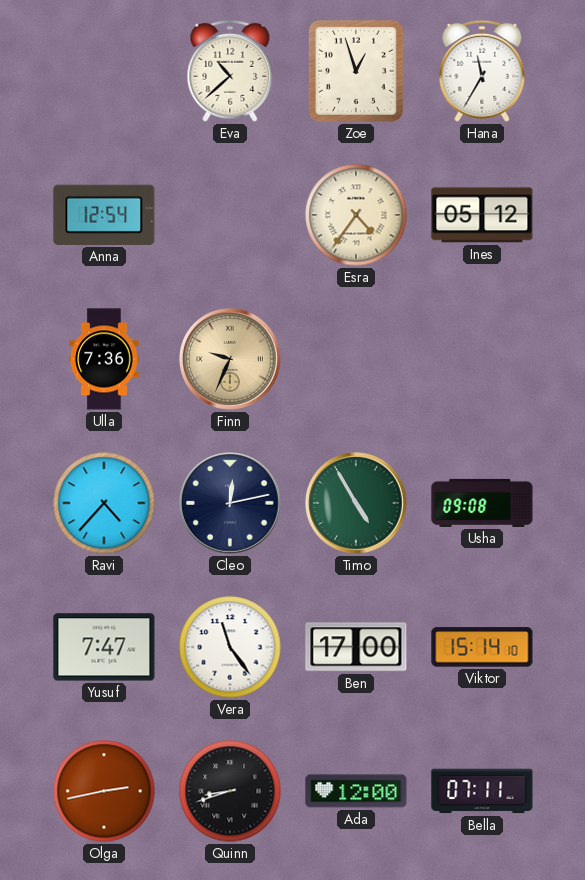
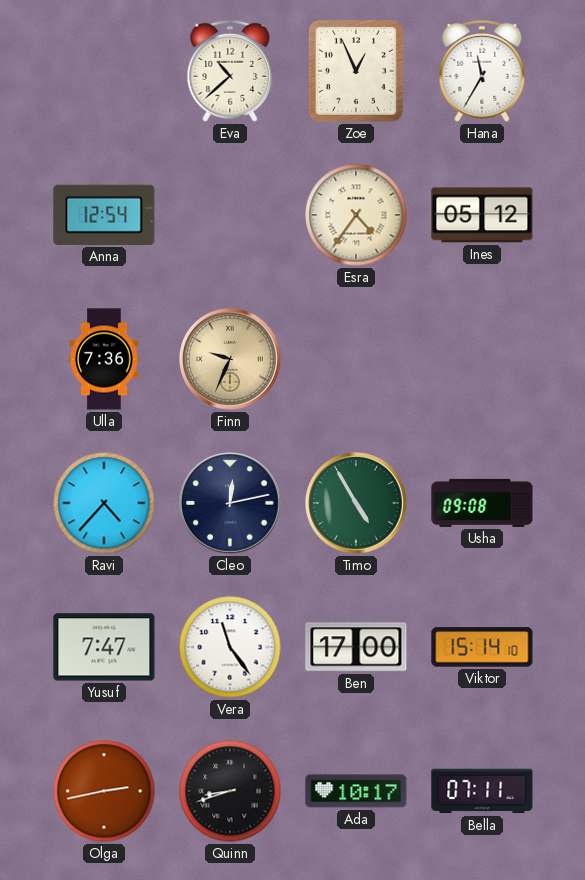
Zoe: 12:57 -> 12:56
Ada: 12:00 -> 10:17
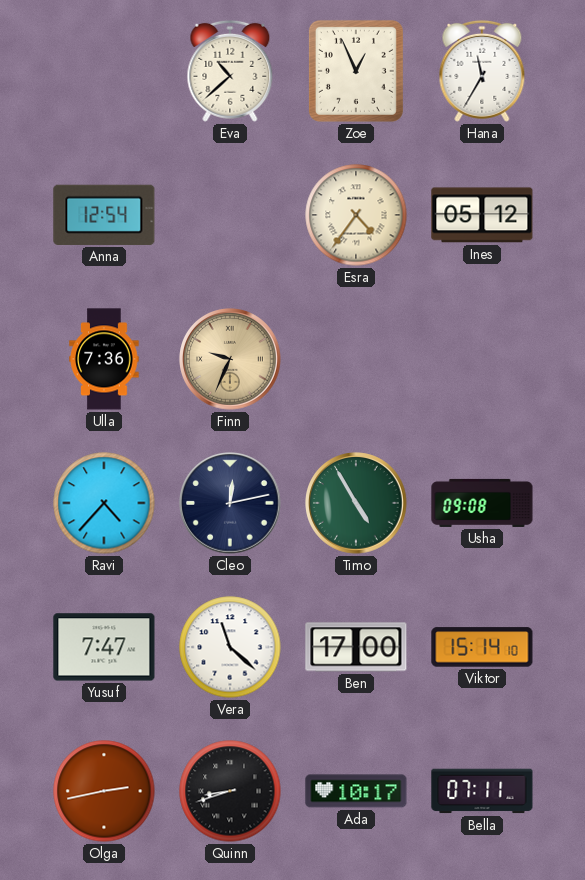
Vera: 11:24 -> 11:22
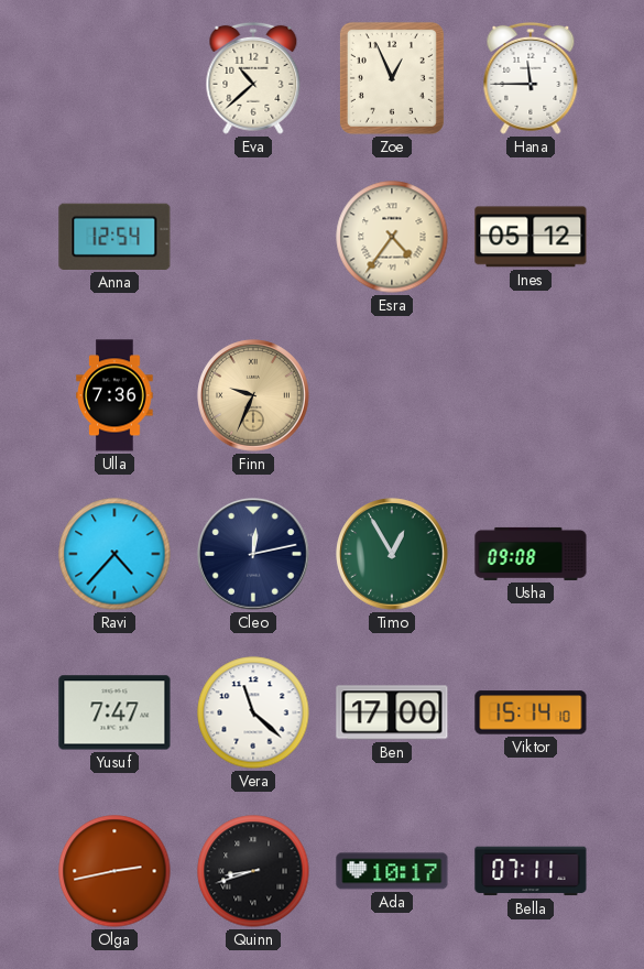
Hana: 11:35 -> 11:45
Timo: 4:55 -> 12:55
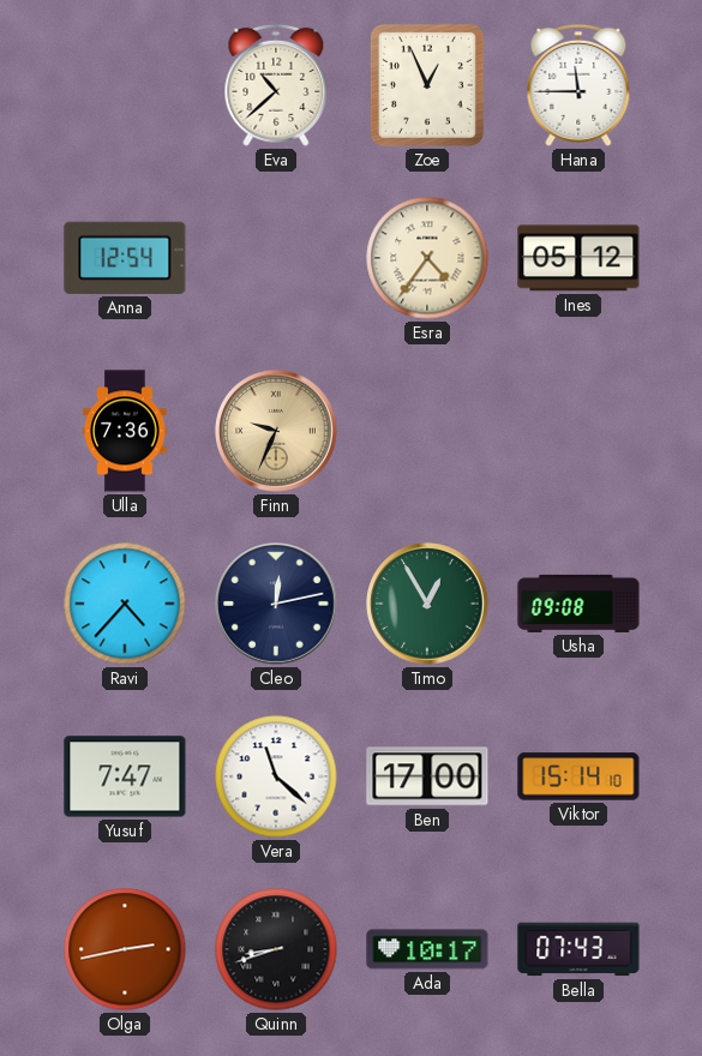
Bella: 07:11 -> 07:43
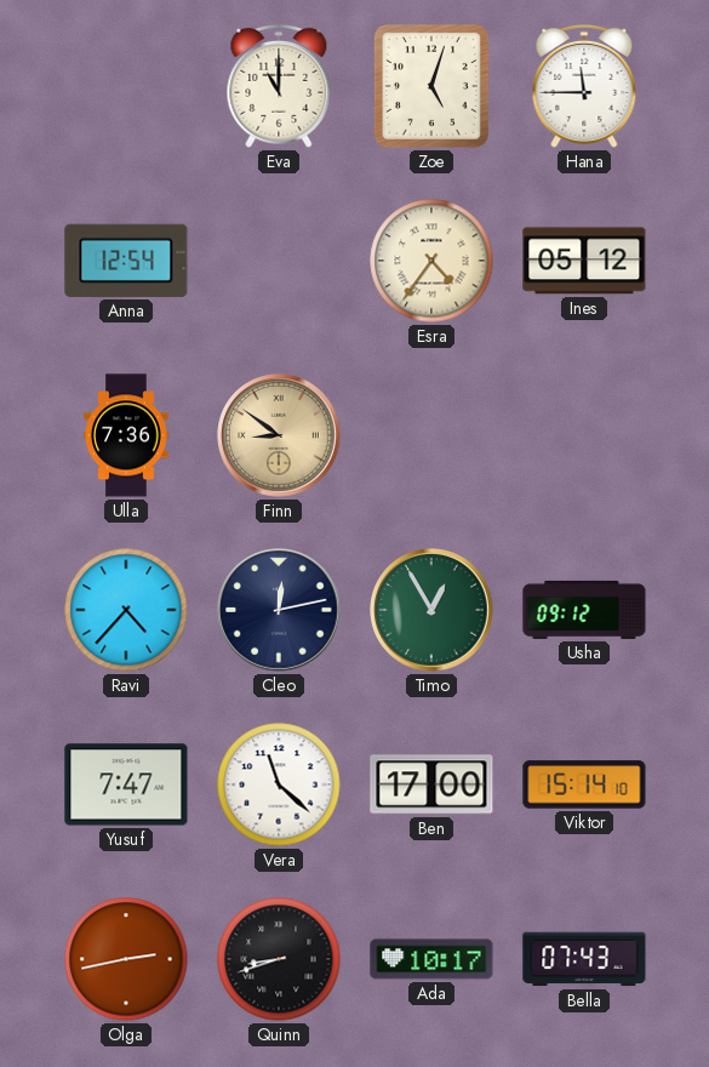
Eva: 10:38 -> 11:00
Zoe: 12:56 -> 5:03
Finn: 9:34 -> 8:51
Usha: 09:08 -> 09:12
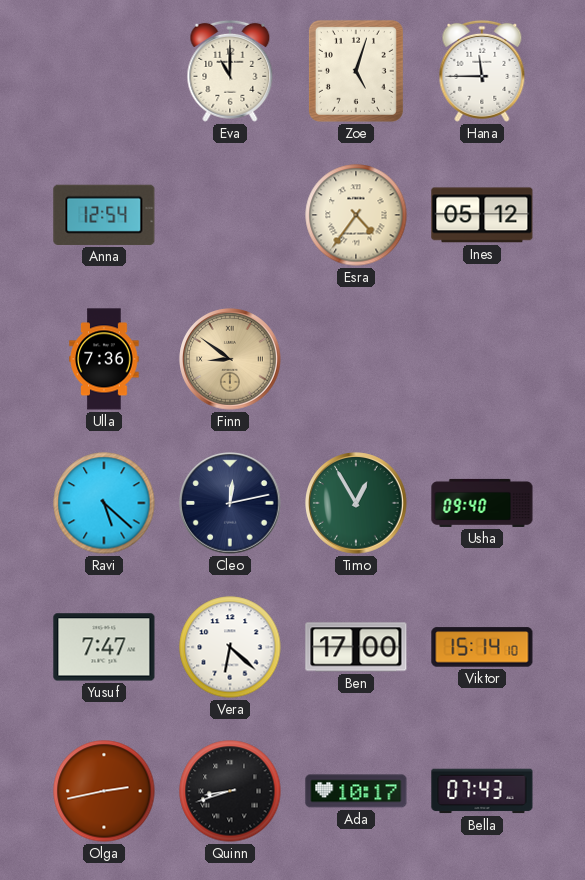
Ravi: 4:37 -> 5:22
Usha: 09:12 -> 09:40
Vera: 11:22 -> 6:22
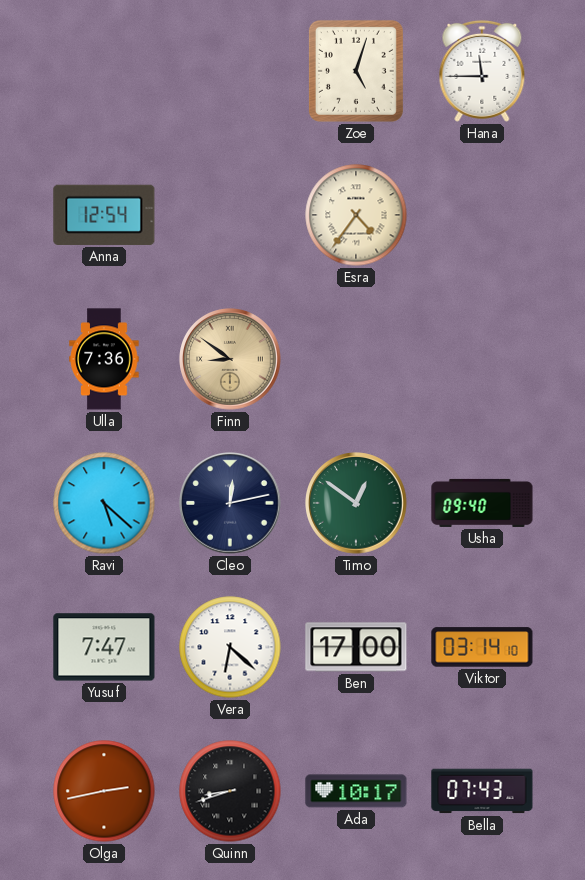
Eva: 11:00 -> none
Ines: 05:12 -> none
Timo: 12:55 -> 12:51
Viktor: 15:14 -> 03:14
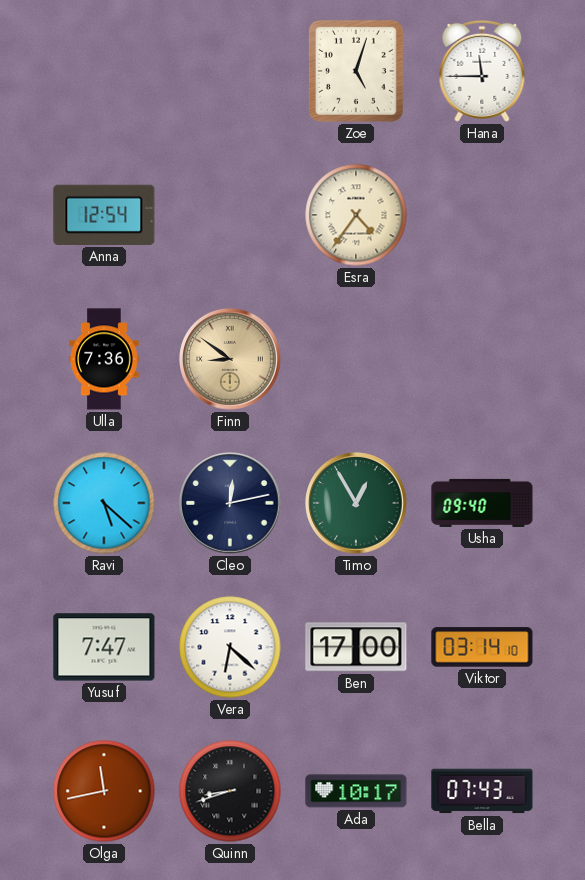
Timo: 12:51 -> 12:55
Olga: 2:43 -> 11:43
